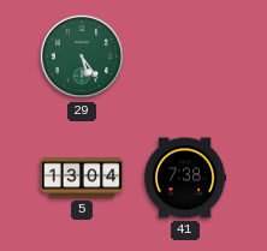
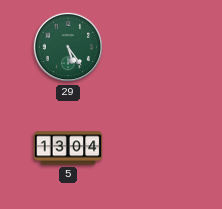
41: 7:38 -> none
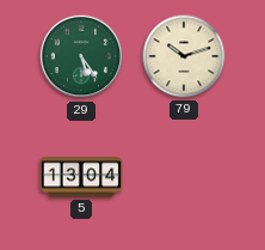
79: none -> 10:12
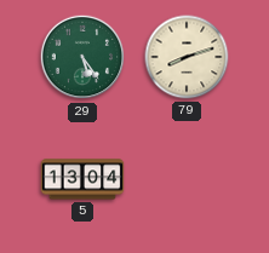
79: 10:12 -> 8:12
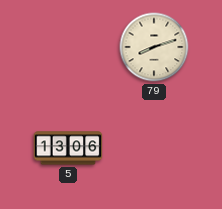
29: 5:24 -> none
5: 13:04 -> 13:06
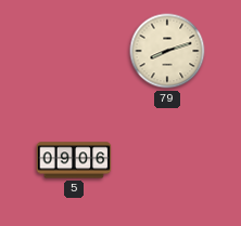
5: 13:06 -> 09:06
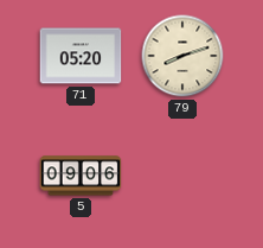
71: none -> 05:20
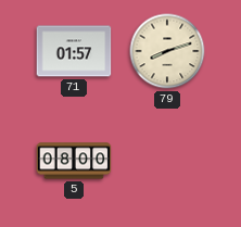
71: 05:20 -> 01:57
5: 09:06 -> 08:00
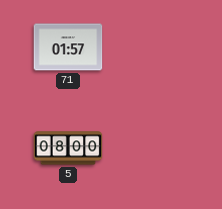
79: 8:12 -> none
